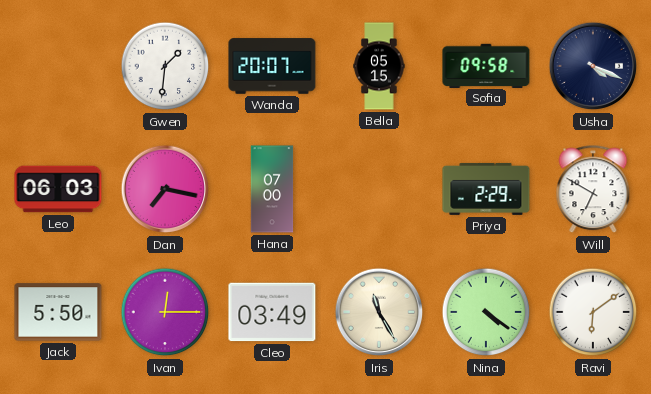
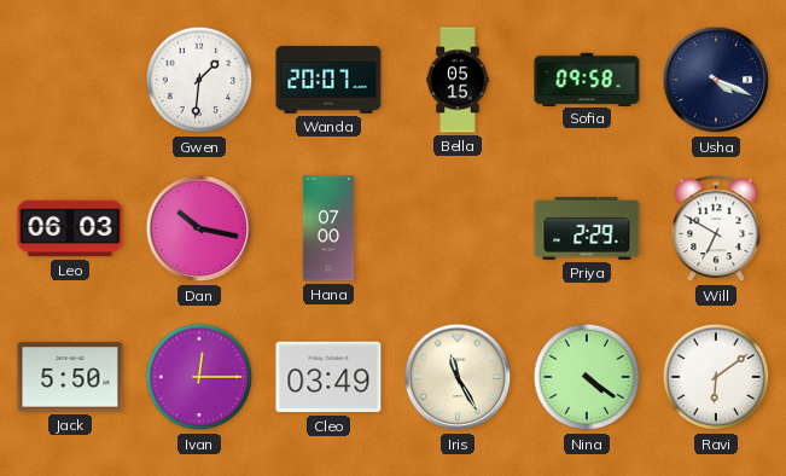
Dan: 7:17 -> 10:17
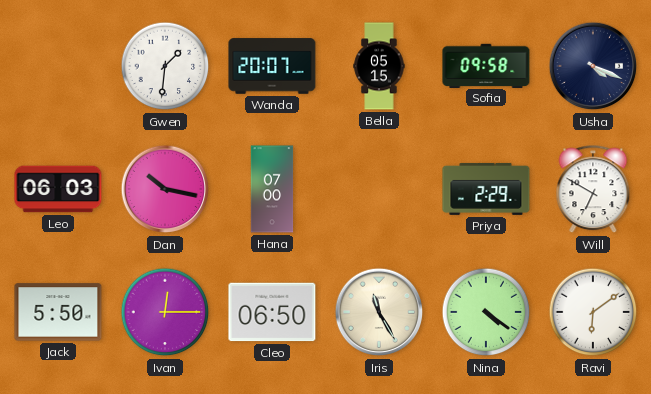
Cleo: 03:49 -> 06:50
